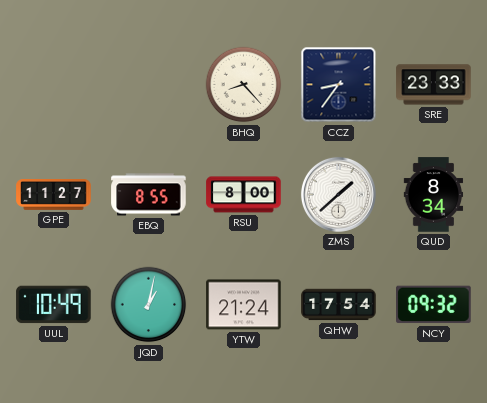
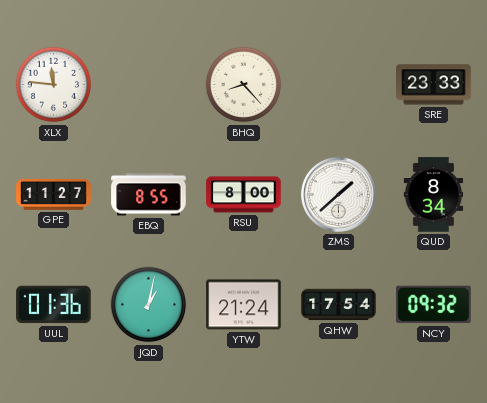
XLX: none -> 11:46
CCZ: 8:36 -> none
UUL: 10:49 -> 01:36
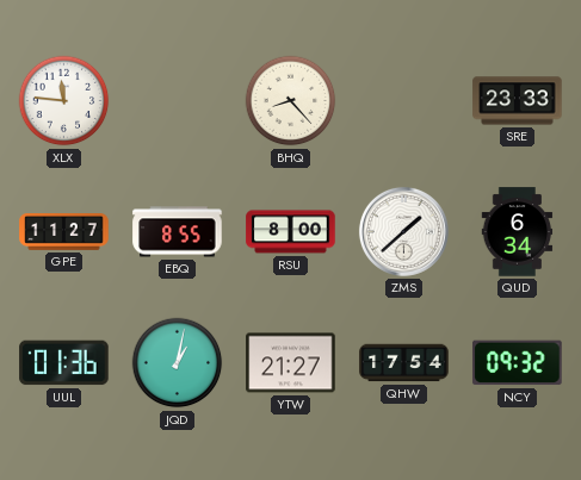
QUD: 8:34 -> 6:34
YTW: 21:24 -> 21:27
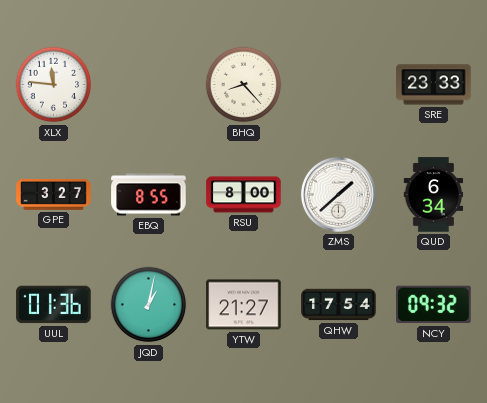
GPE: 11:27 -> 3:27
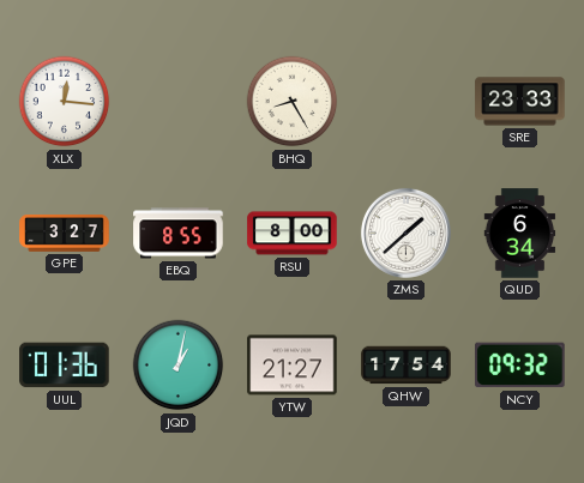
XLX: 11:46 -> 12:16
BHQ: 8:23 -> 8:25
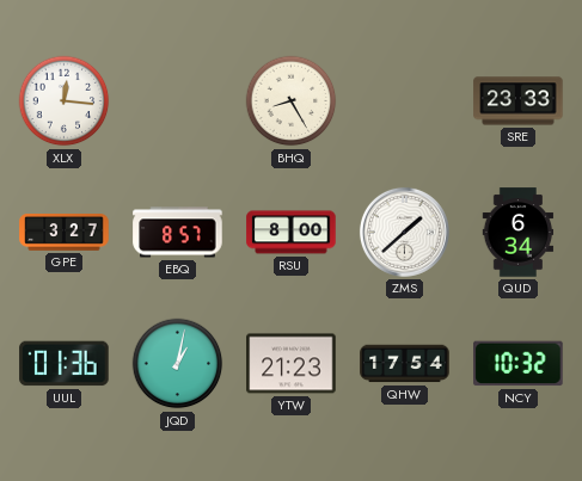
EBQ: 8:55 -> 8:57
YTW: 21:27 -> 21:23
NCY: 09:32 -> 10:32
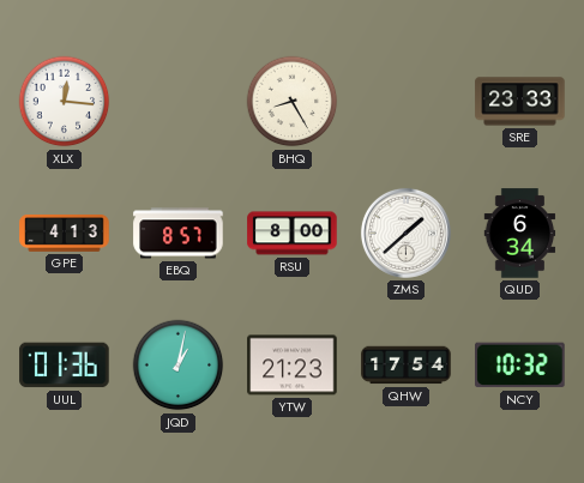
GPE: 3:27 -> 4:13
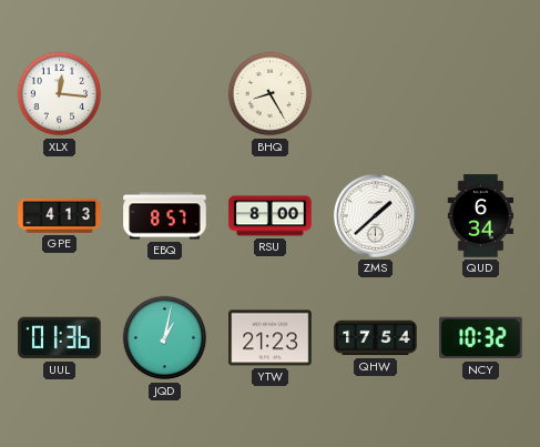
SRE: 23:33 -> none
